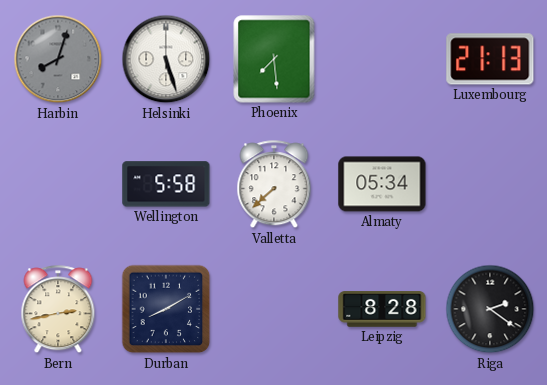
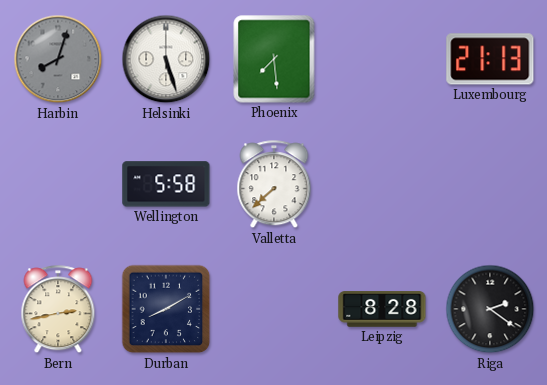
Almaty: 05:34 -> none
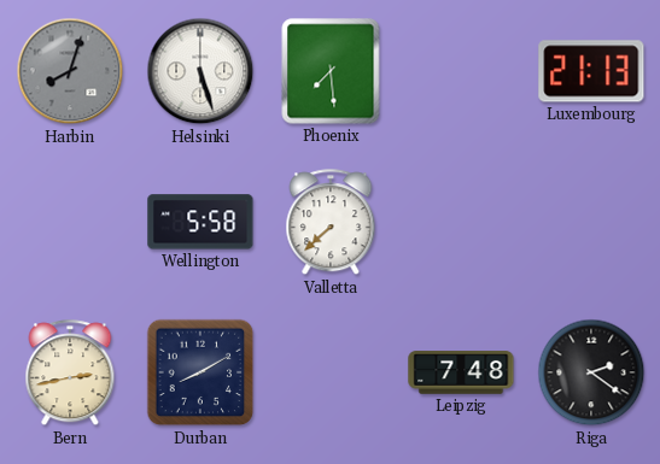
Leipzig: 8:28 -> 7:48
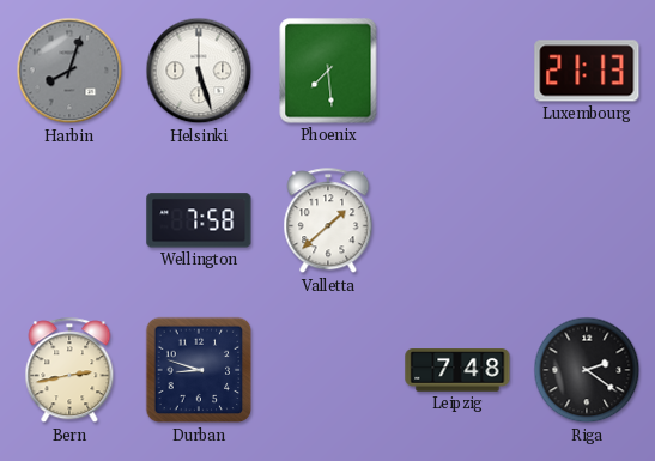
Wellington: 5:58 -> 7:58
Valletta: 7:38 -> 1:38
Durban: 8:10 -> 8:48
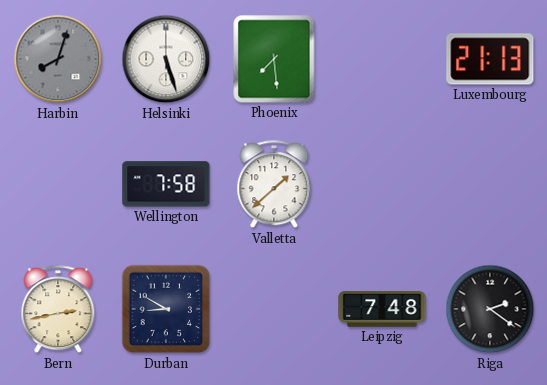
Durban: 8:48 -> 8:50
